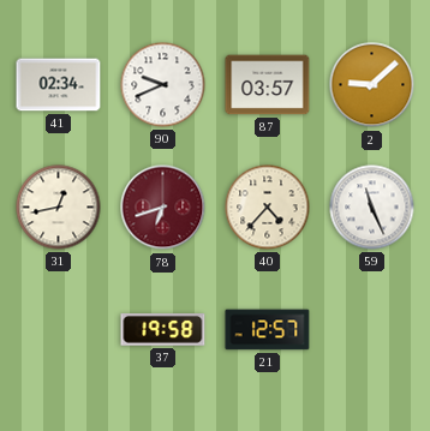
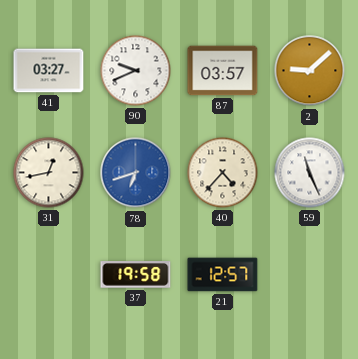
41: 02:34 -> 03:27
78 dial: burgundy -> blue
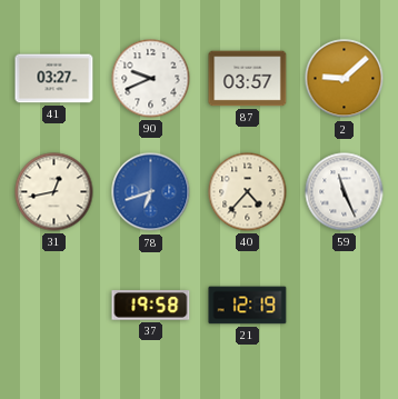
21: 12:57 -> 12:19
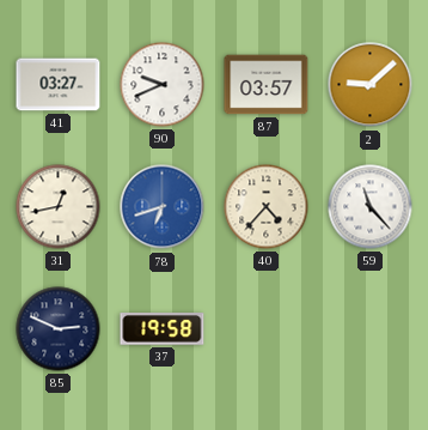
59: 11:26 -> 11:23
85: none -> 2:49
21: 12:19 -> none
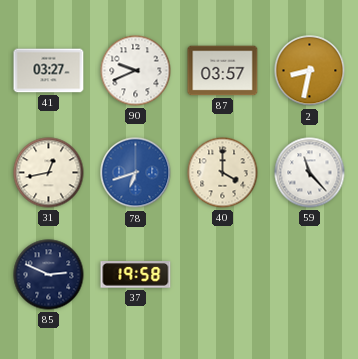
2: 9:08 -> 8:32
40: 4:37 -> 4:00
